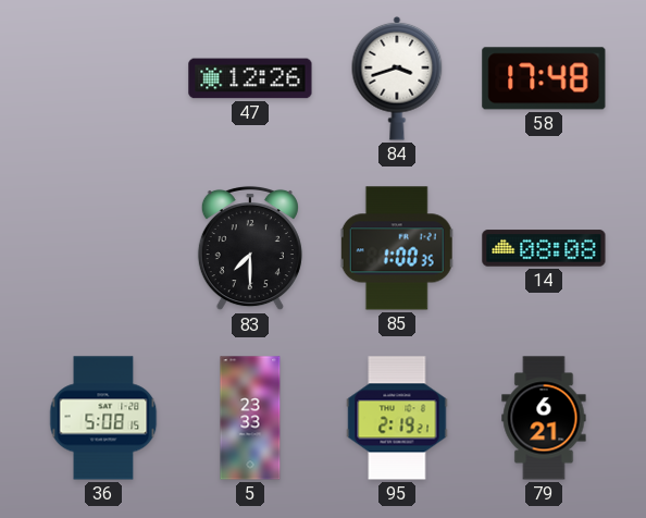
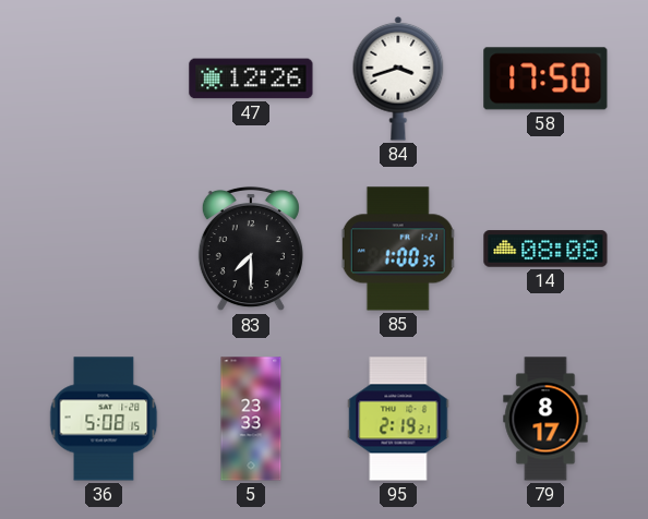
58: 17:48 -> 17:50
79: 6:21 -> 8:17
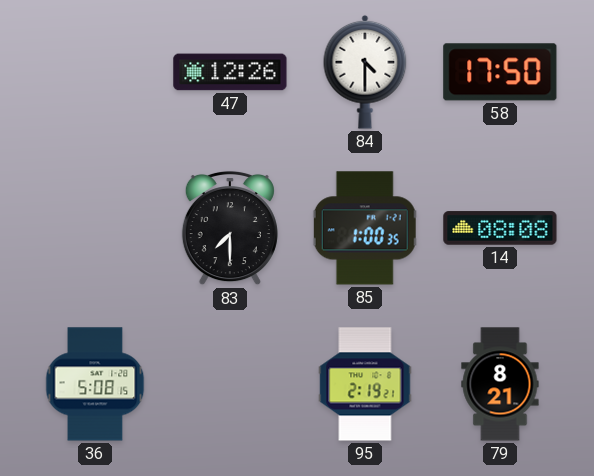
84: 3:42 -> 4:30
5: 23:33 -> none
79: 8:17 -> 8:21
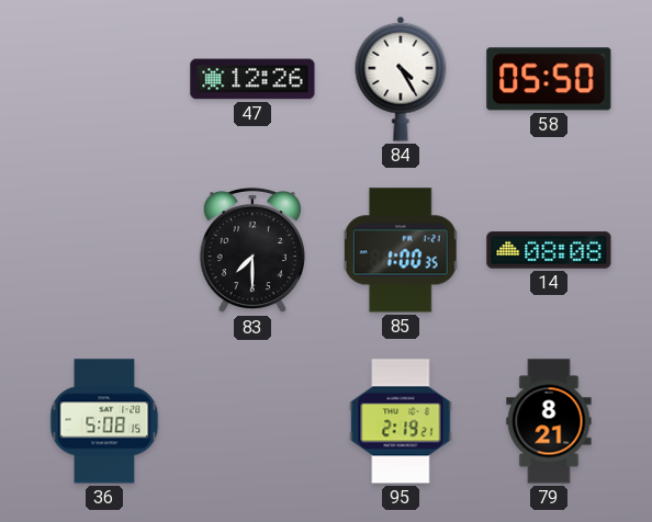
84: 4:30 -> 4:25
58: 17:50 -> 05:50
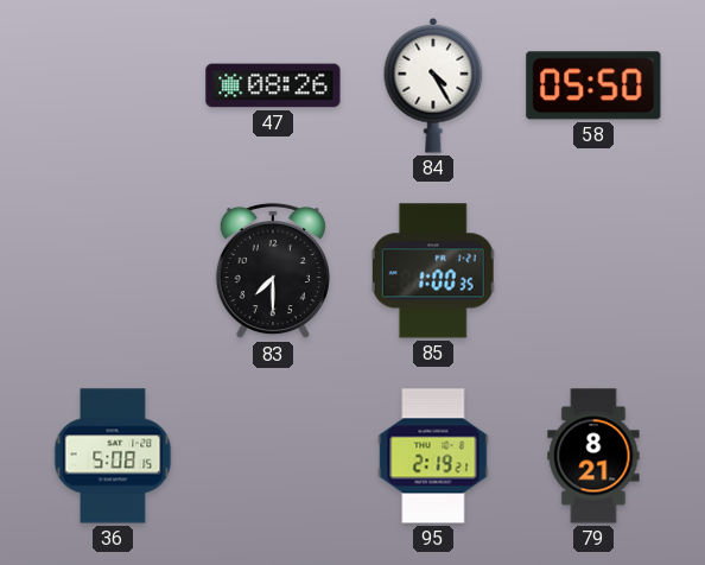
47: 12:26 -> 08:26
14: 08:08 -> none
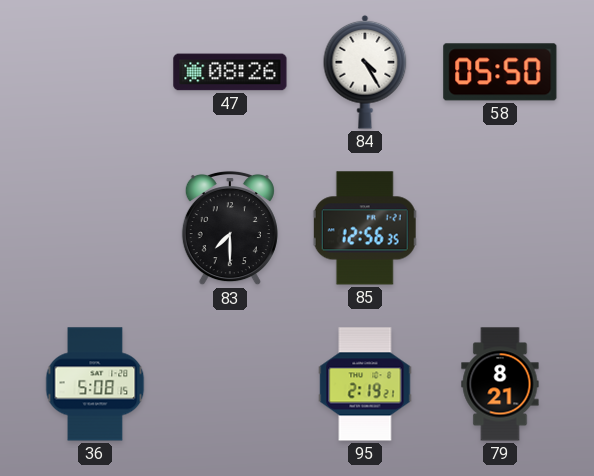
85: 1:00 -> 12:56
